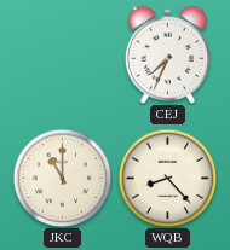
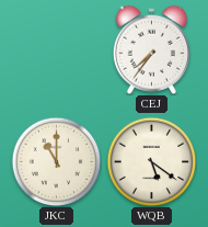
CEJ: 7:34 -> 7:36
WQB: 8:23 -> 5:21
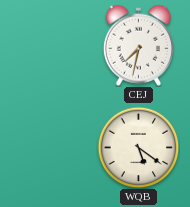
CEJ: 7:36 -> 7:32
JKC: 11:00 -> none
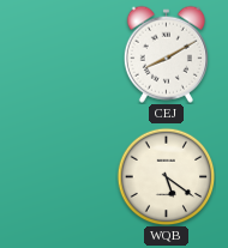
CEJ: 7:32 -> 8:10
